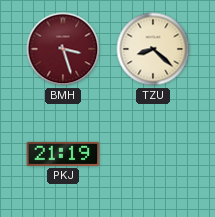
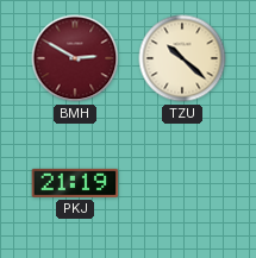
BMH: 3:27 -> 2:50
TZU: 8:22 -> 10:22
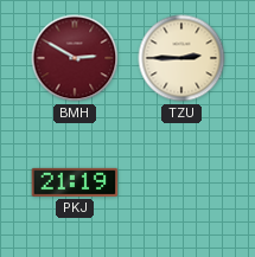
TZU: 10:22 -> 2:45
